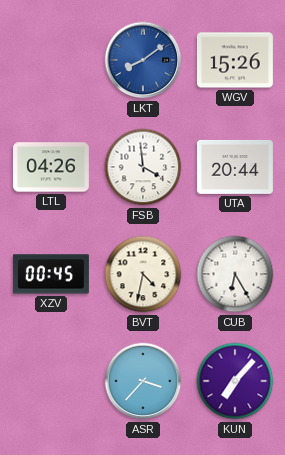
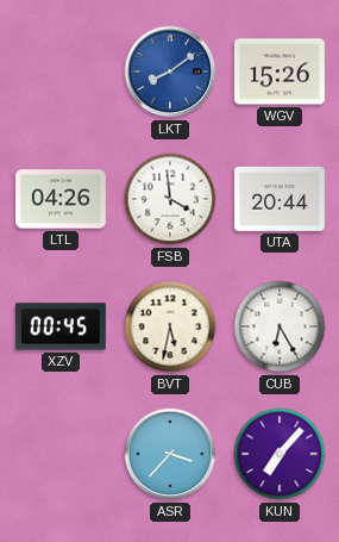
BVT: 4:32 -> 5:32
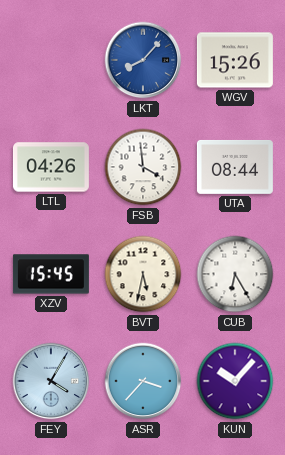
LKT: 8:09 -> 8:07
UTA: 20:44 -> 08:44
XZV: 00:45 -> 15:45
FEY: none -> 4:05
KUN: 7:07 -> 10:07
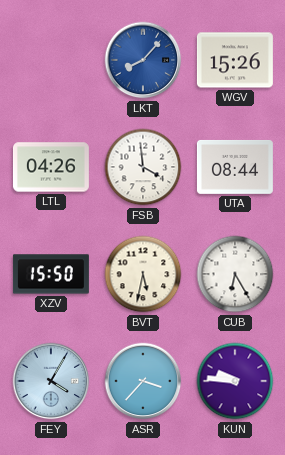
XZV: 15:45 -> 15:50
KUN: 10:07 -> 9:46
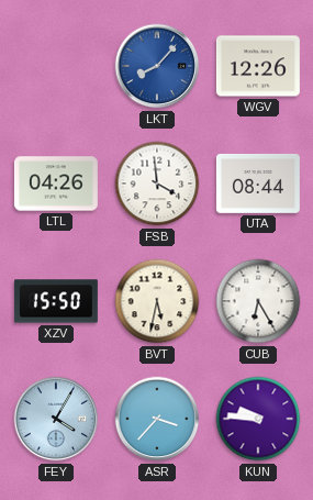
WGV: 15:26 -> 12:26
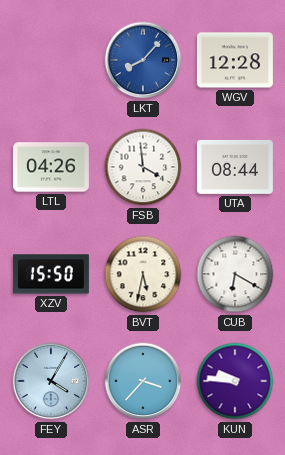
WGV: 12:26 -> 12:28
CUB: 6:25 -> 6:20
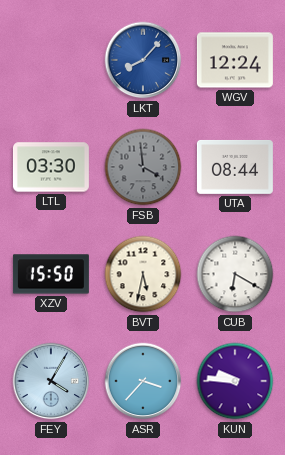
WGV: 12:28 -> 12:24
LTL: 04:26 -> 03:30
FSB dial: white -> grey
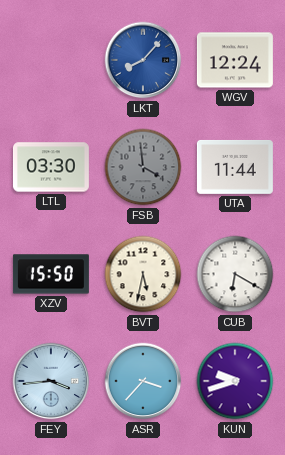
UTA: 08:44 -> 11:44
FEY: 4:05 -> 3:44
KUN: 9:46 -> 9:42
